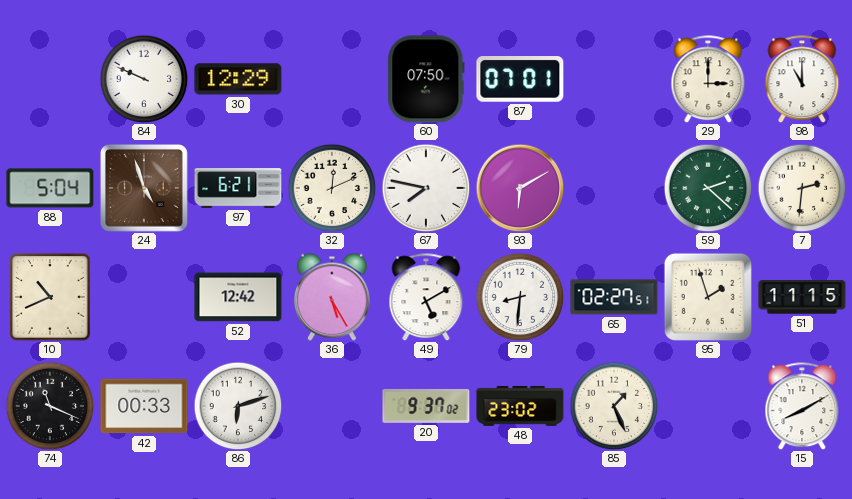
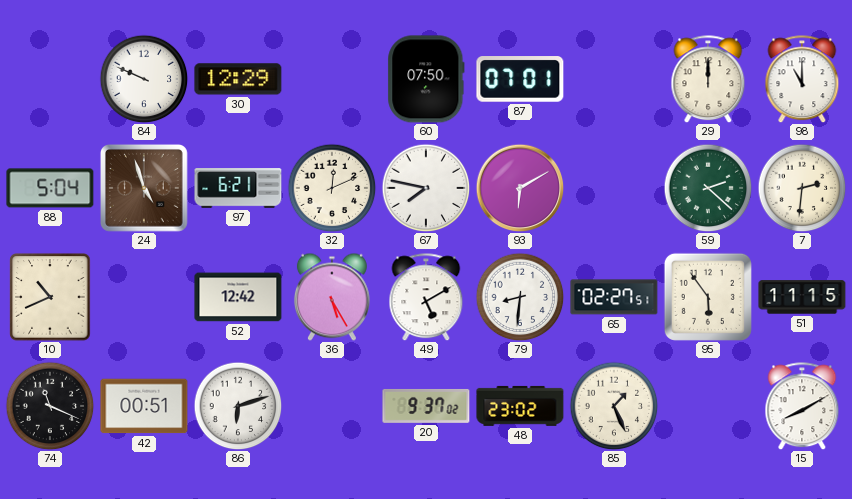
29: 3:00 -> 12:00
95: 1:57 -> 5:54
42: 00:33 -> 00:51
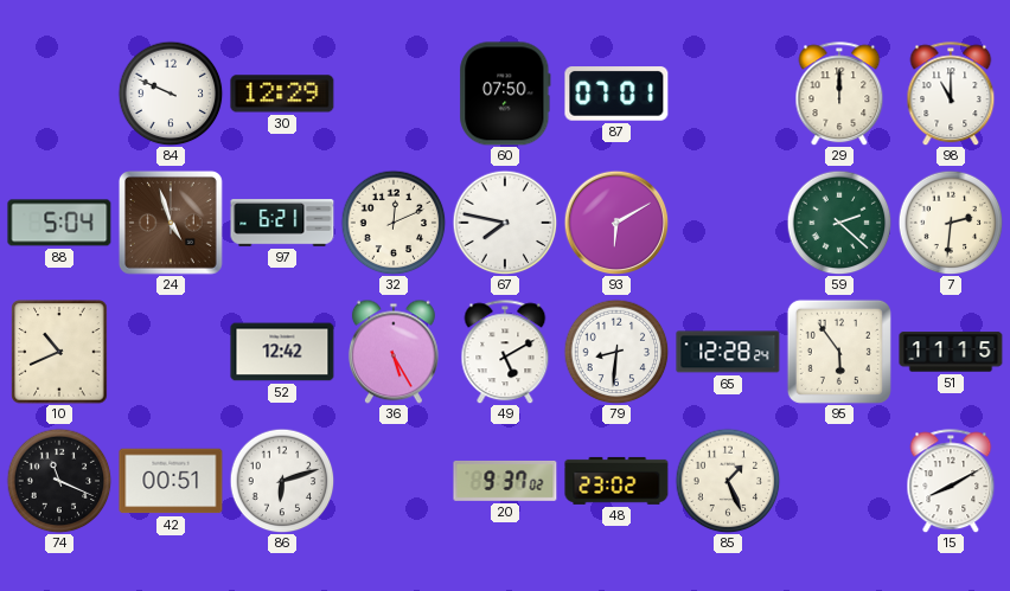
65: 02:27 -> 12:28
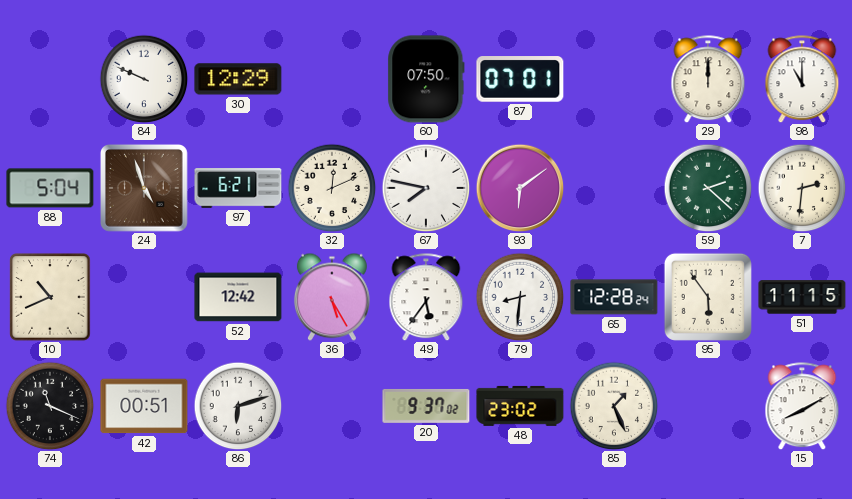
93: 6:10 -> 6:09
49: 5:10 -> 5:36
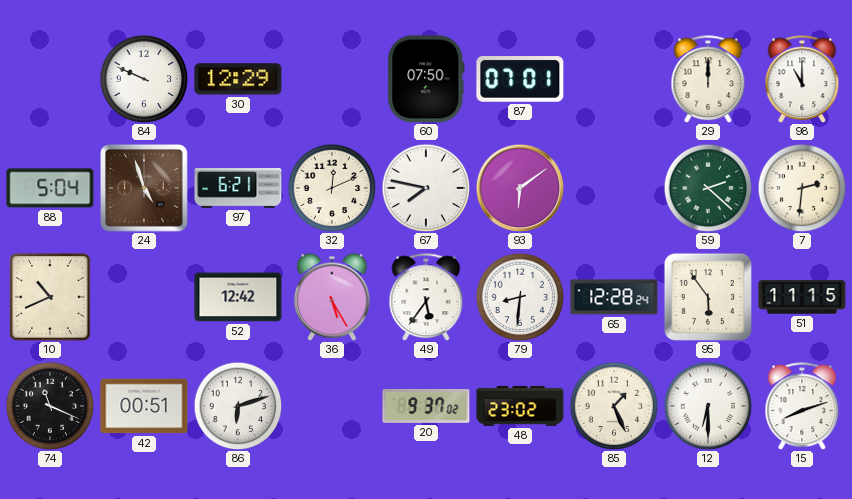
12: none -> 6:30
15: 8:10 -> 8:12
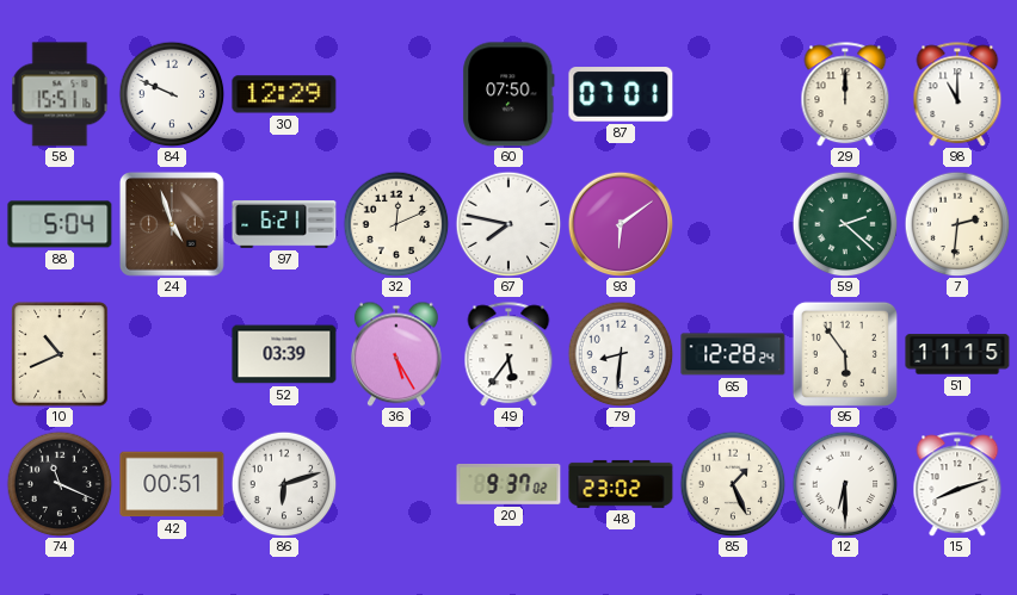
58: none -> 15:51
52: 12:42 -> 03:39
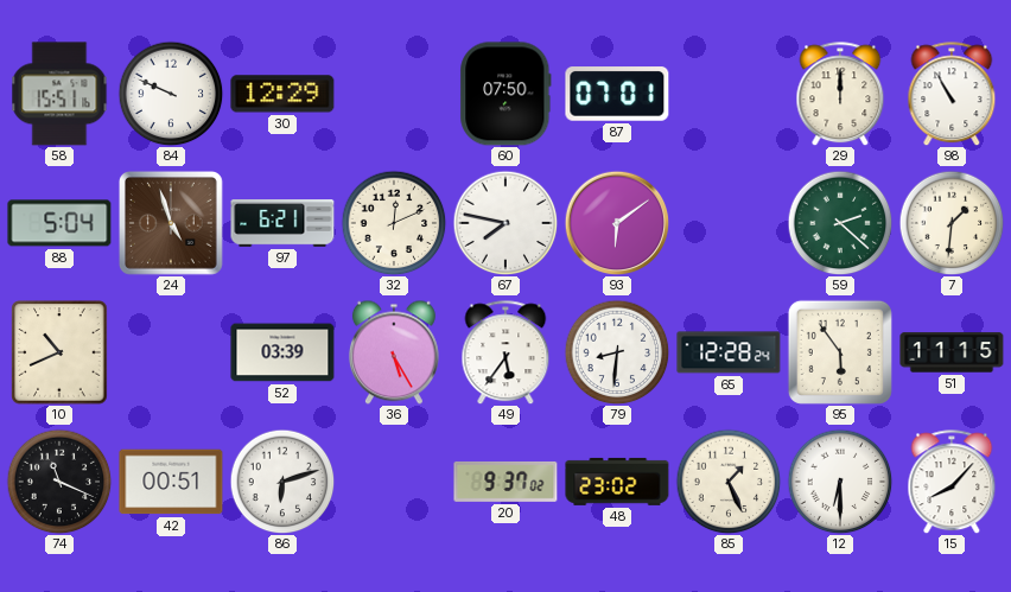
98: 11:00 -> 10:55
7: 2:31 -> 1:31
15: 8:12 -> 8:07
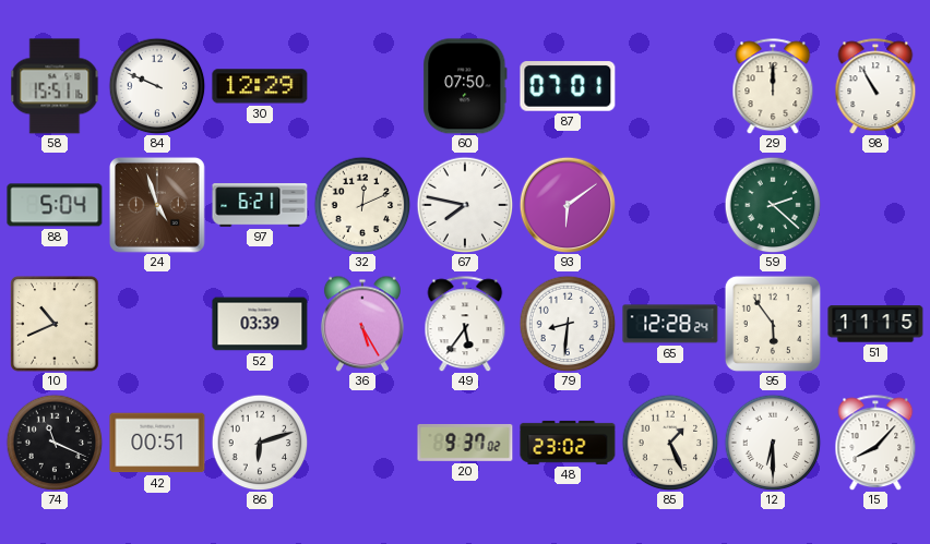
7: 1:31 -> none
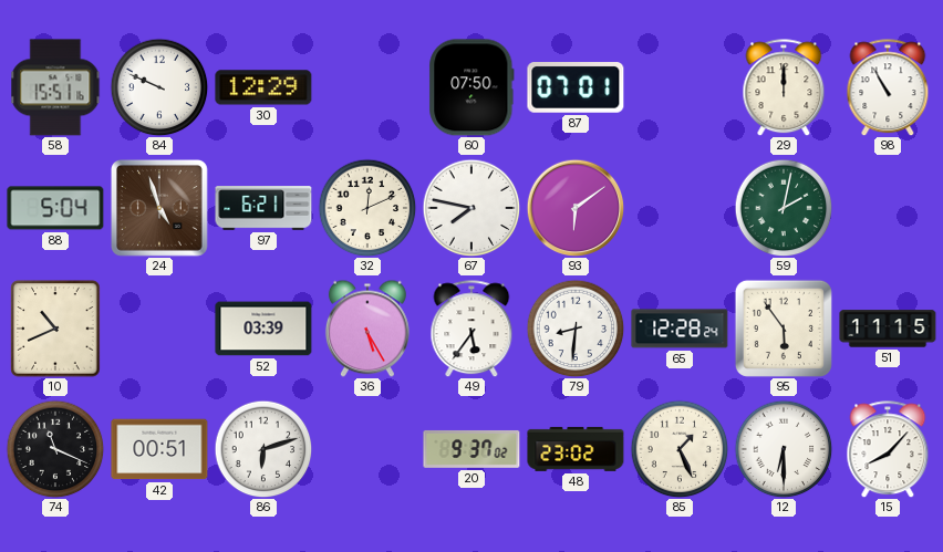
59: 2:22 -> 2:02
